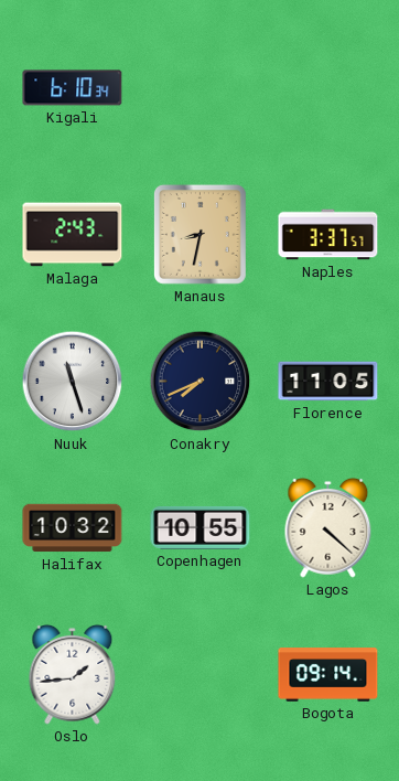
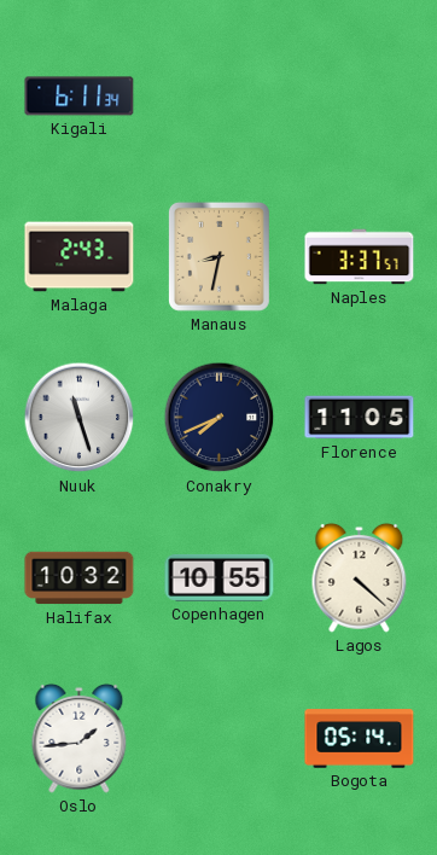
Kigali: 6:10 -> 6:11
Bogota: 09:14 -> 05:14
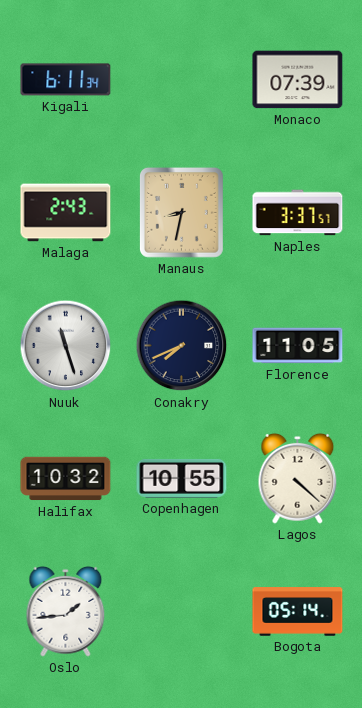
Monaco: none -> 07:39
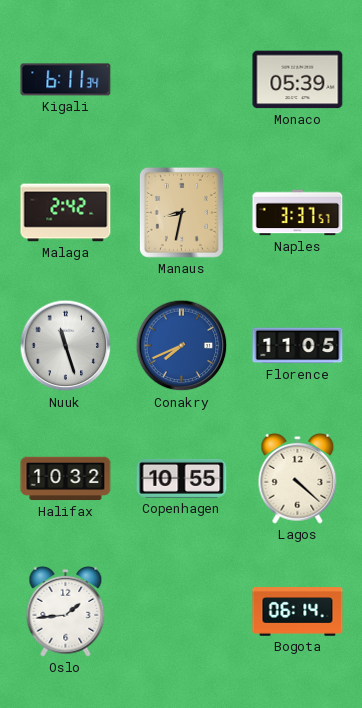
Monaco: 07:39 -> 05:39
Malaga: 2:43 -> 2:42
Conakry dial: navy -> blue
Bogota: 05:14 -> 06:14
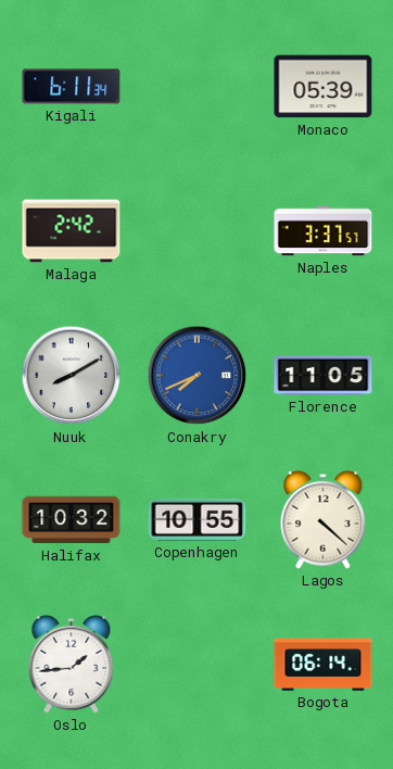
Manaus: 8:32 -> none
Nuuk: 11:27 -> 8:10
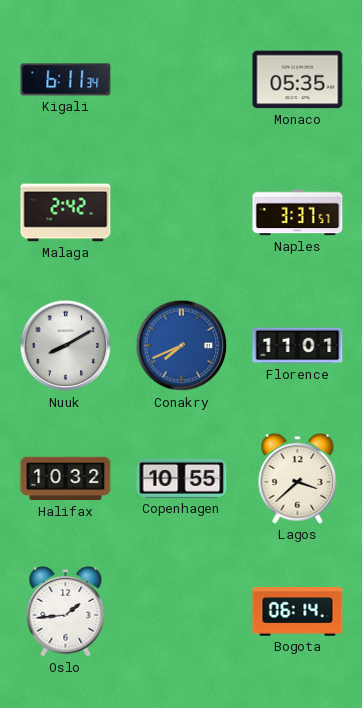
Monaco: 05:39 -> 05:35
Florence: 11:05 -> 11:01
Lagos: 4:22 -> 3:38
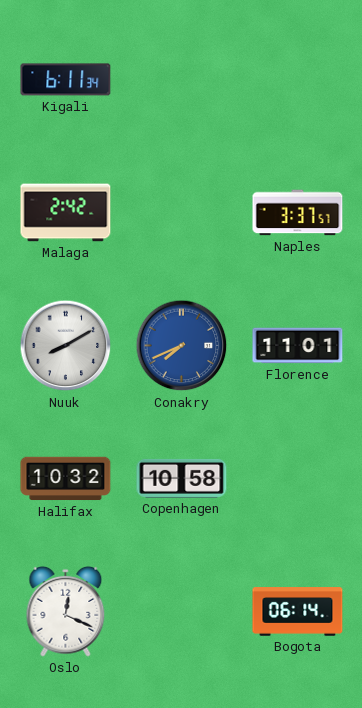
Monaco: 05:35 -> none
Copenhagen: 10:55 -> 10:58
Lagos: 3:38 -> none
Oslo: 1:44 -> 12:19
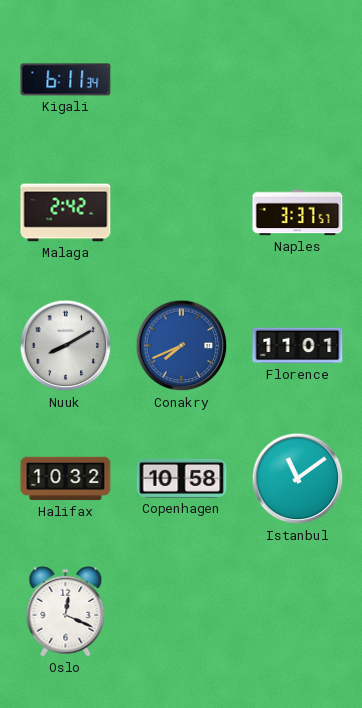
Istanbul: none -> 11:09
Bogota: 06:14 -> none
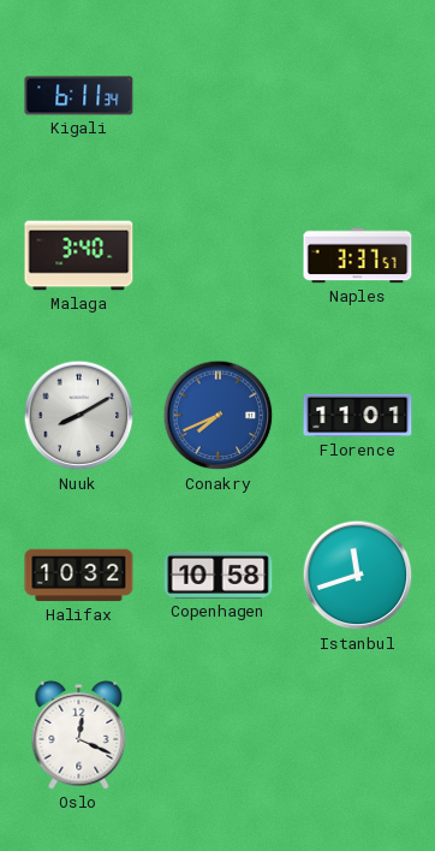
Malaga: 2:42 -> 3:40
Istanbul: 11:09 -> 11:42
